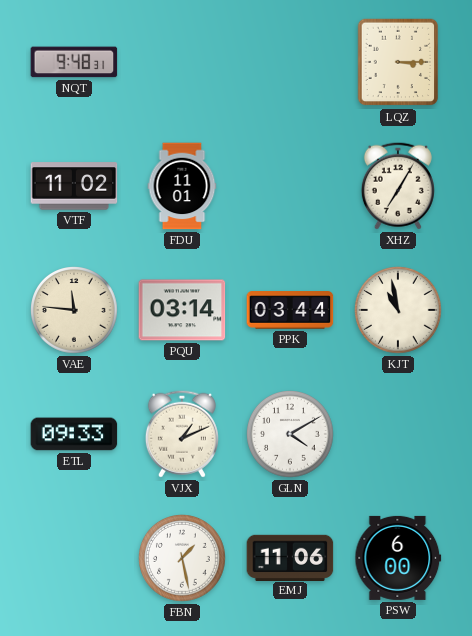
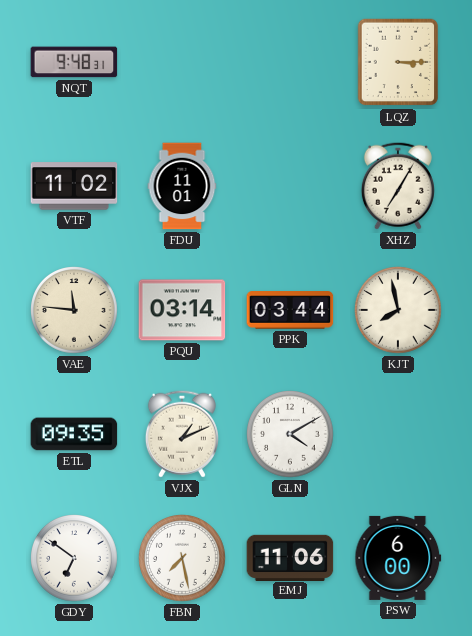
KJT: 10:58 -> 7:58
ETL: 09:33 -> 09:35
GDY: none -> 6:51
FBN: 1:28 -> 7:28
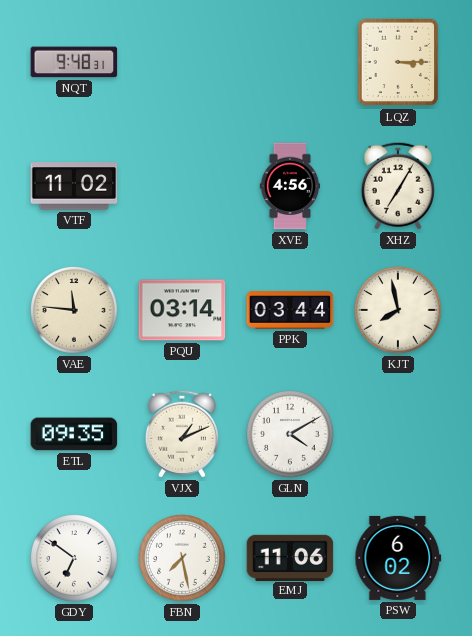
FDU: 11:01 -> none
XVE: none -> 4:56
PSW: 6:00 -> 6:02
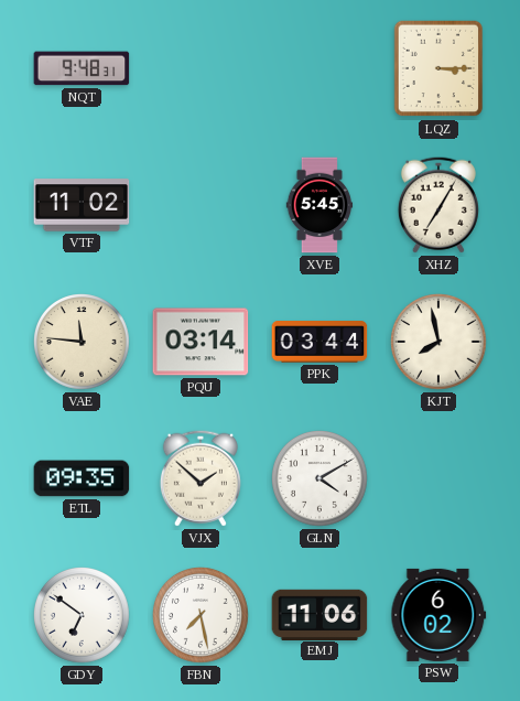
XVE: 4:56 -> 5:45
VJX: 1:11 -> 1:52
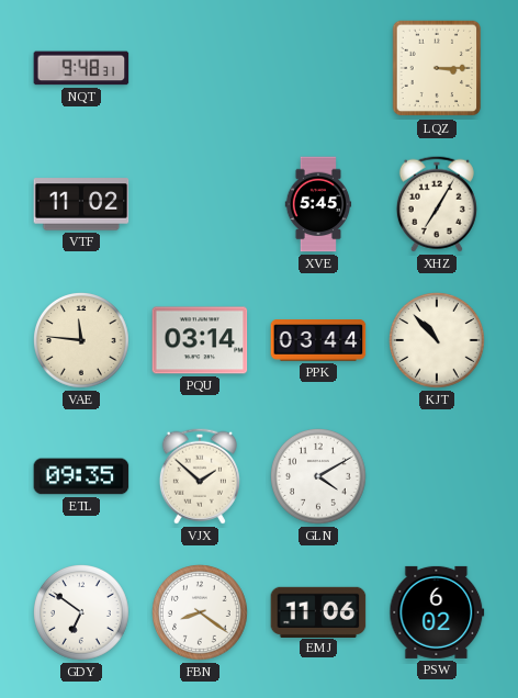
KJT: 7:58 -> 10:53
FBN: 7:28 -> 8:21
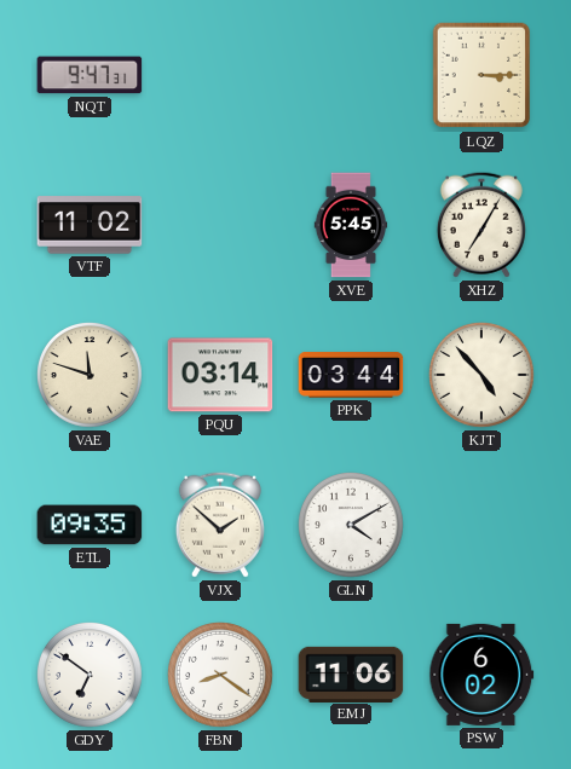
NQT: 9:48 -> 9:47
VAE: 11:46 -> 11:48
KJT: 10:53 -> 4:53
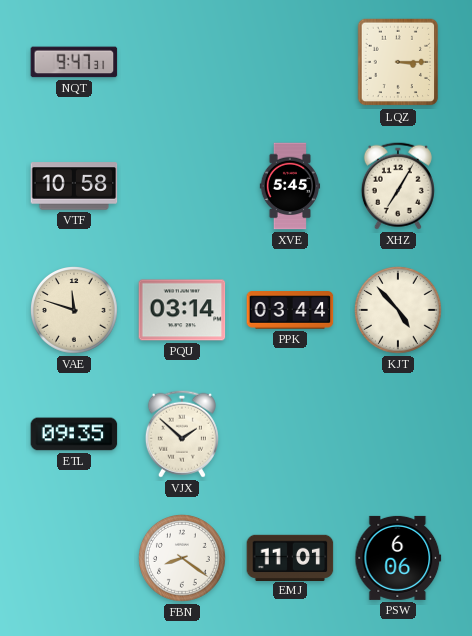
VTF: 11:02 -> 10:58
GLN: 4:10 -> none
GDY: 6:51 -> none
EMJ: 11:06 -> 11:01
PSW: 6:02 -> 6:06
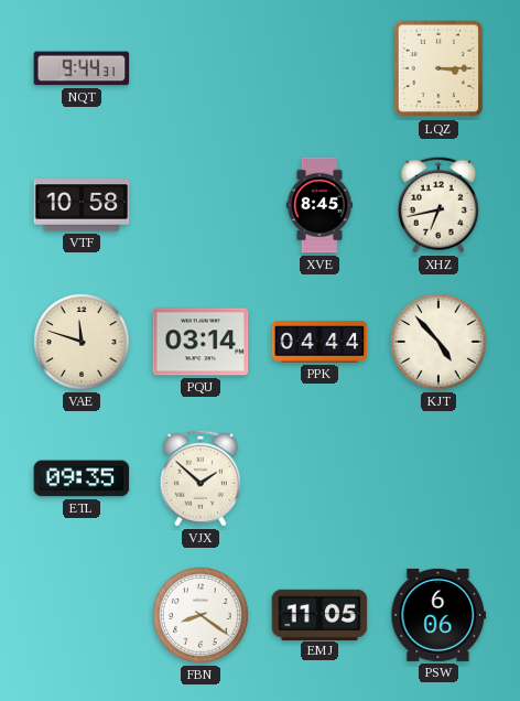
NQT: 9:47 -> 9:44
XVE: 5:45 -> 8:45
XHZ: 7:05 -> 6:43
PPK: 03:44 -> 04:44
EMJ: 11:01 -> 11:05
